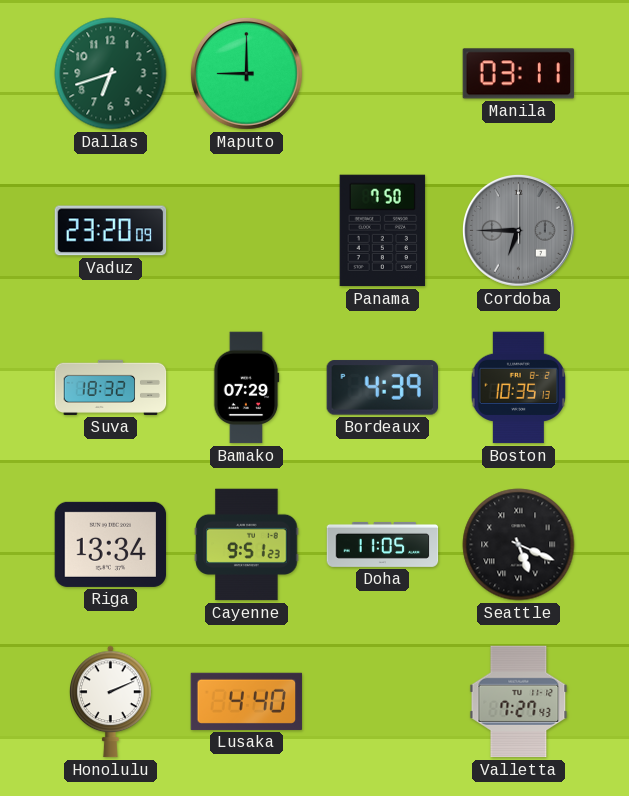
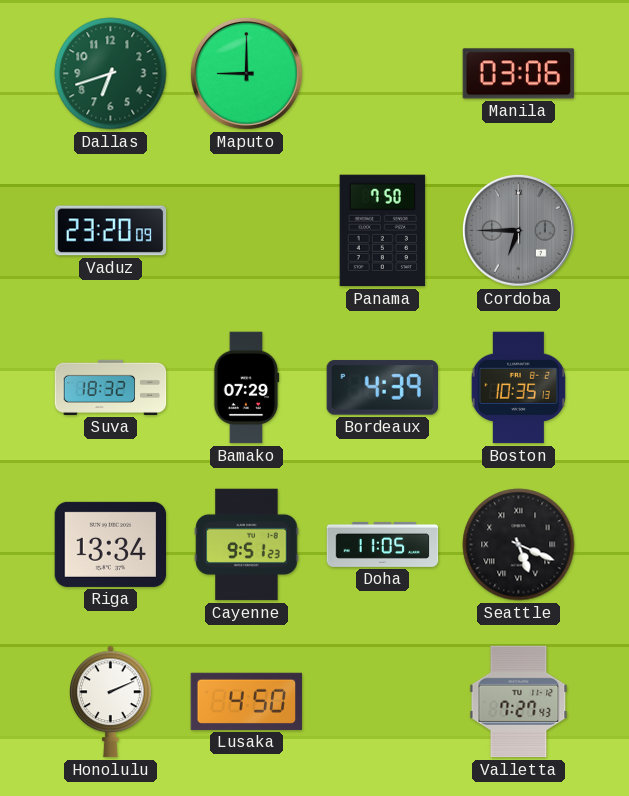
Manila: 03:11 -> 03:06
Lusaka: 4:40 -> 4:50
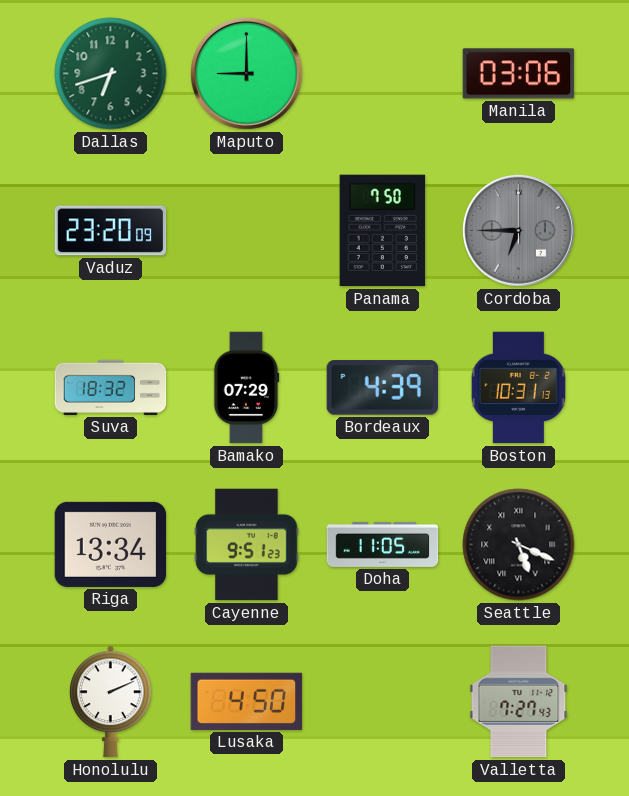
Boston: 10:35 -> 10:31
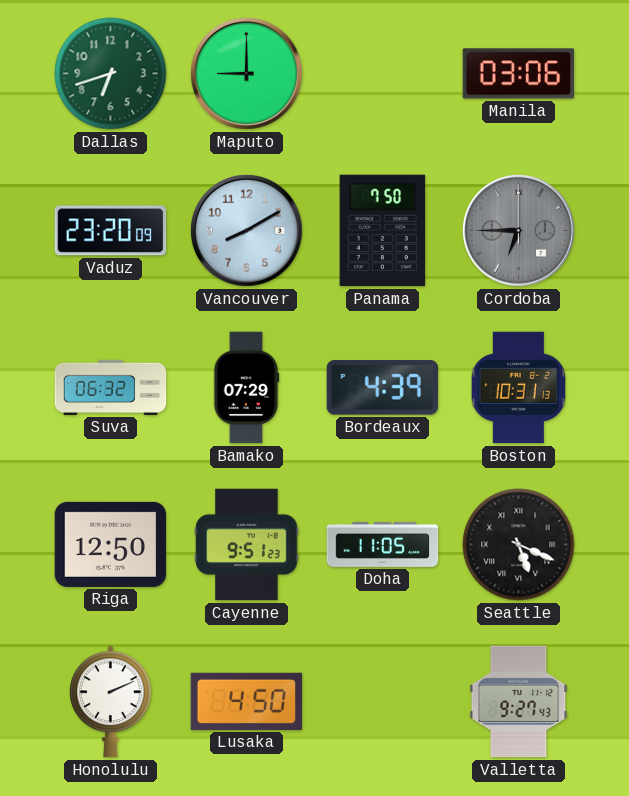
Vancouver: none -> 8:10
Suva: 18:32 -> 06:32
Riga: 13:34 -> 12:50
Valletta: 7:27 -> 9:27
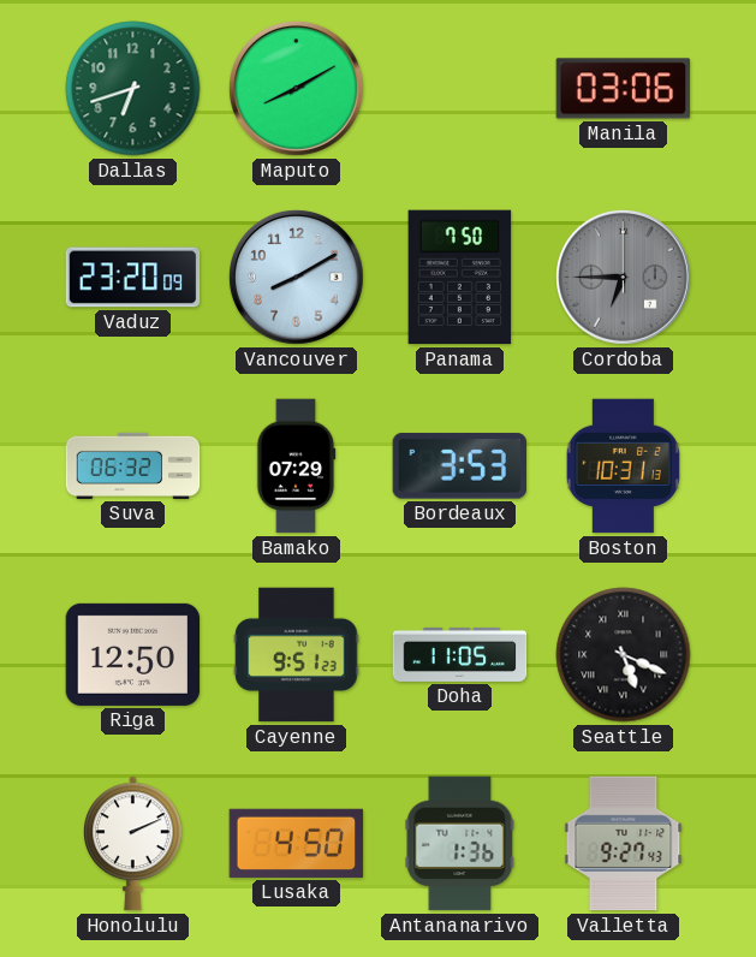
Maputo: 9:00 -> 8:10
Bordeaux: 4:39 -> 3:53
Antananarivo: none -> 1:36
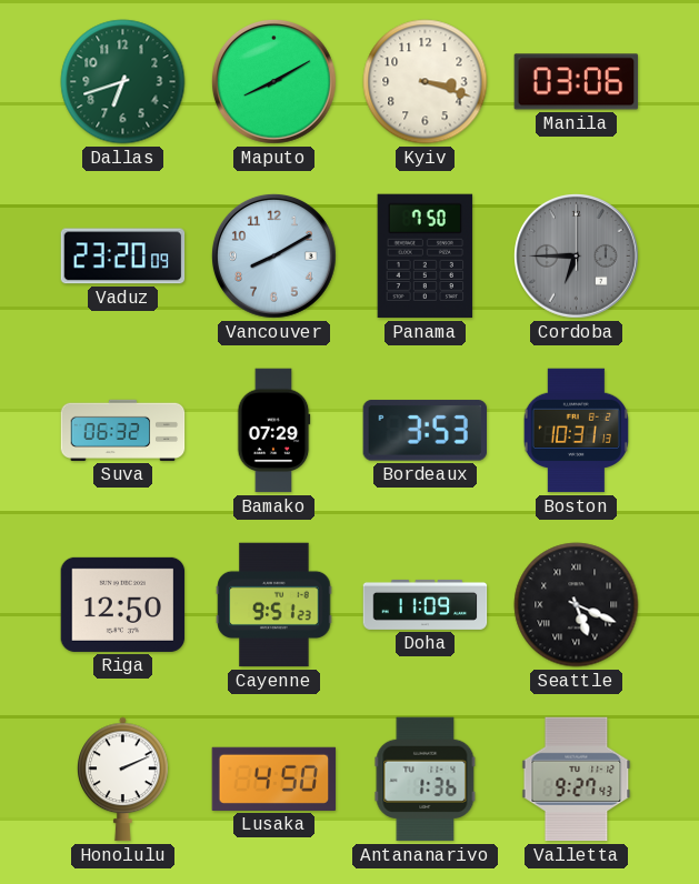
Kyiv: none -> 3:18
Doha: 11:05 -> 11:09
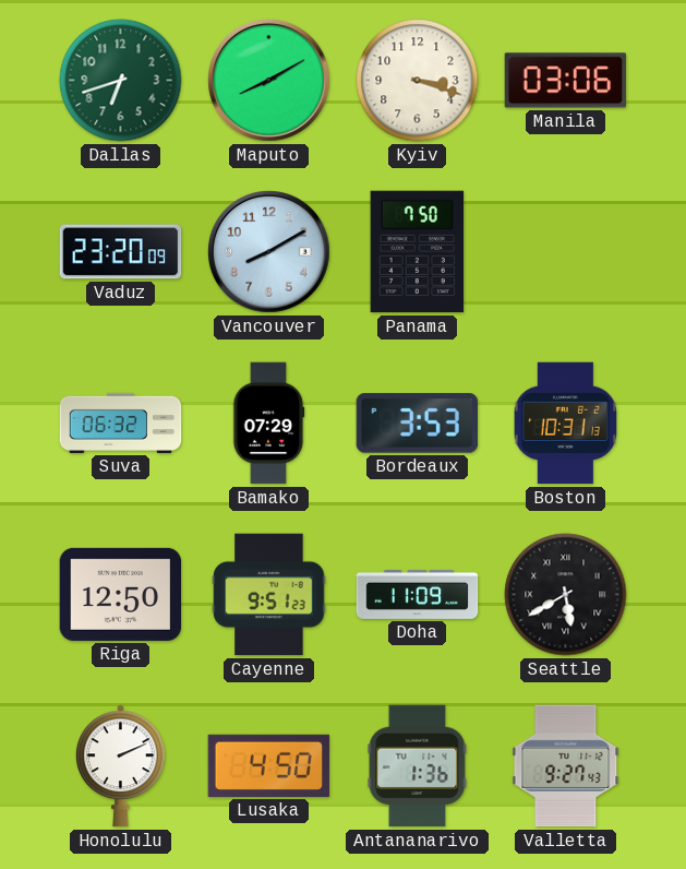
Cordoba: 6:45 -> none
Seattle: 5:19 -> 5:40
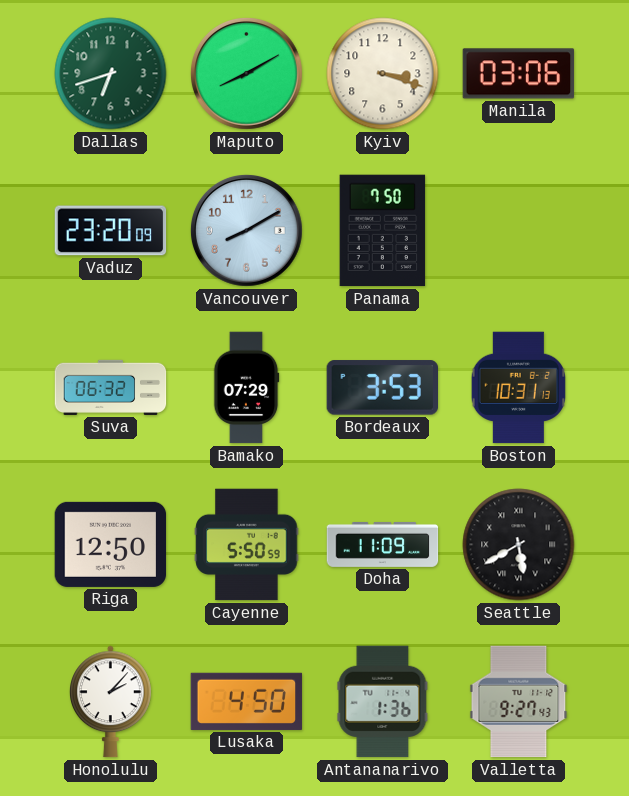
Cayenne: 9:51 -> 5:50
Honolulu: 2:11 -> 2:07
